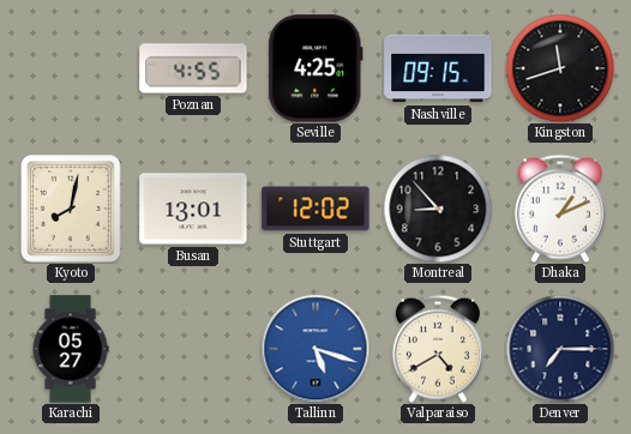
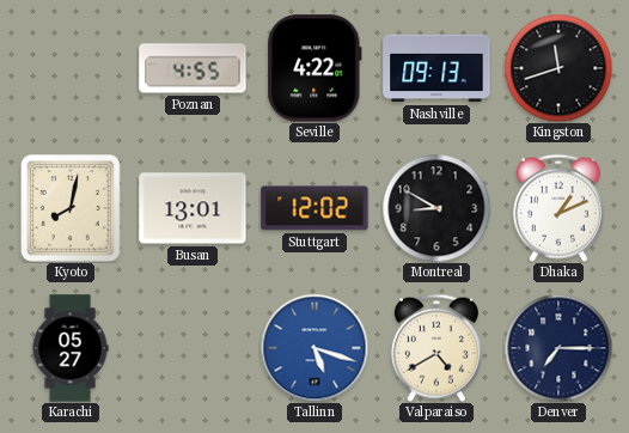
Seville: 4:25 -> 4:22
Nashville: 09:15 -> 09:13
Montreal: 8:53 -> 8:50
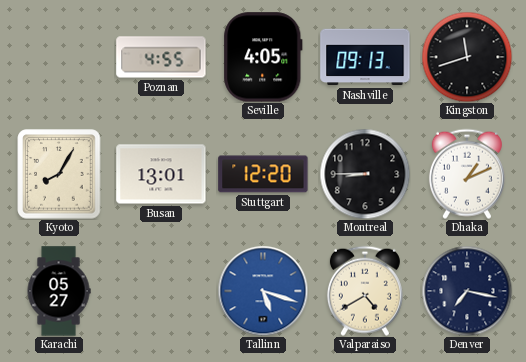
Seville: 4:22 -> 4:05
Kyoto: 8:02 -> 8:05
Stuttgart: 12:02 -> 12:20
Montreal: 8:50 -> 8:45
Denver: 7:15 -> 7:17
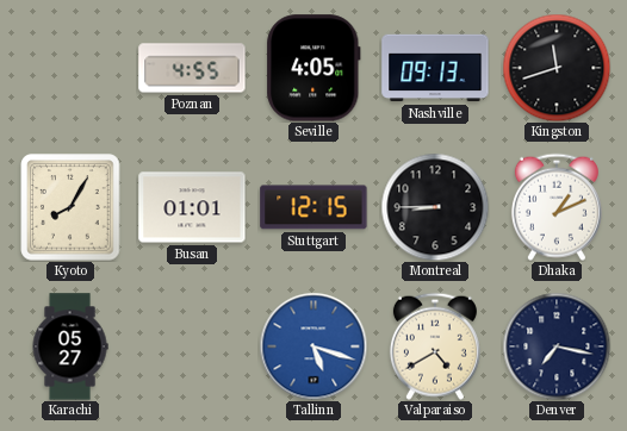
Busan: 13:01 -> 01:01
Stuttgart: 12:20 -> 12:15
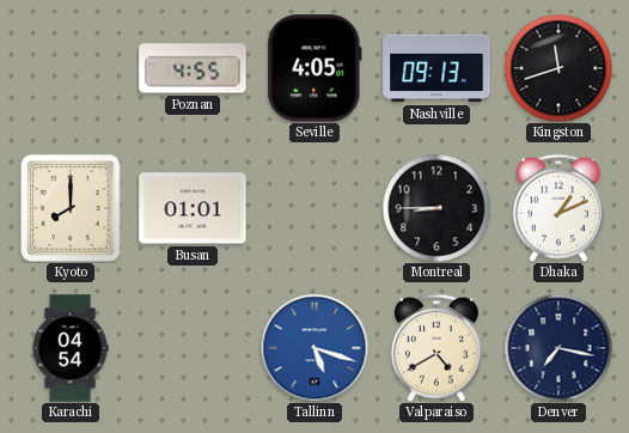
Kyoto: 8:05 -> 8:00
Stuttgart: 12:15 -> none
Karachi: 05:27 -> 04:54
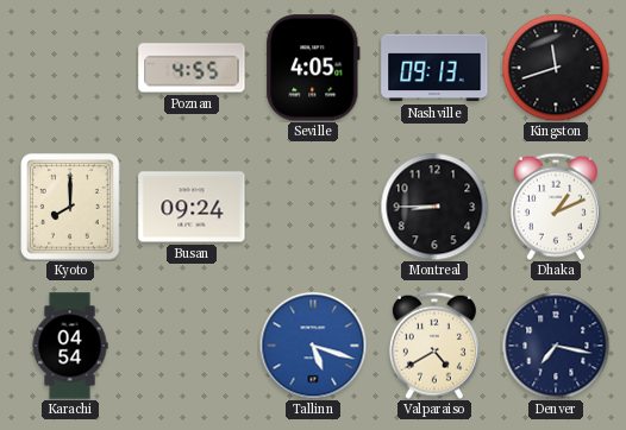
Busan: 01:01 -> 09:24
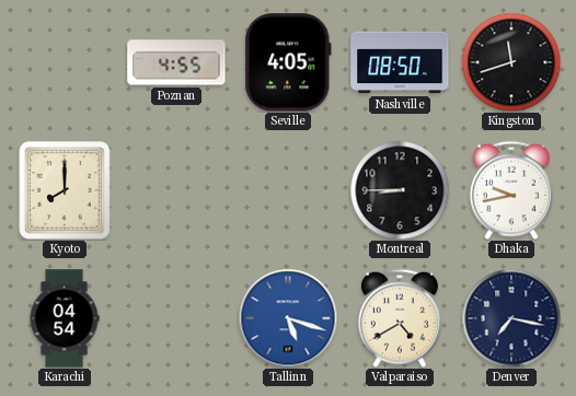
Nashville: 09:13 -> 08:50
Busan: 09:24 -> none
Dhaka: 1:11 -> 9:43
